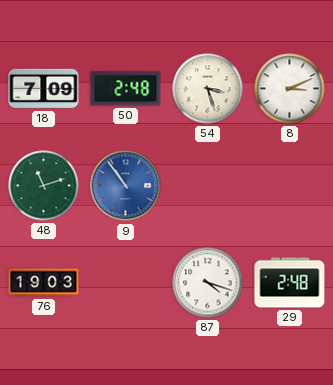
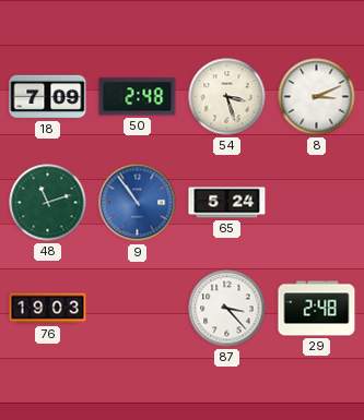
65: none -> 5:24
87: 4:18 -> 3:23
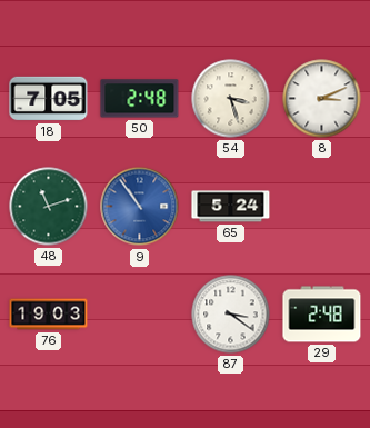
18: 7:09 -> 7:05
87: 3:23 -> 3:21
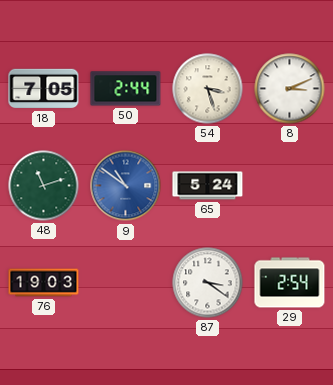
50: 2:48 -> 2:44
9: 10:54 -> 10:51
29: 2:48 -> 2:54
